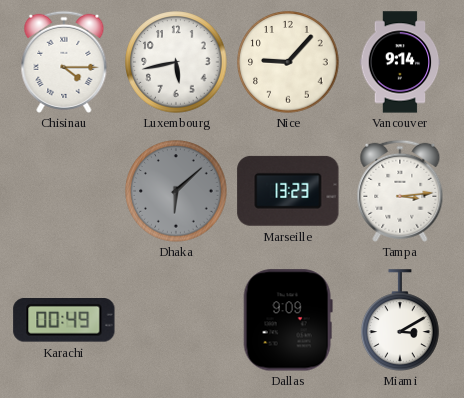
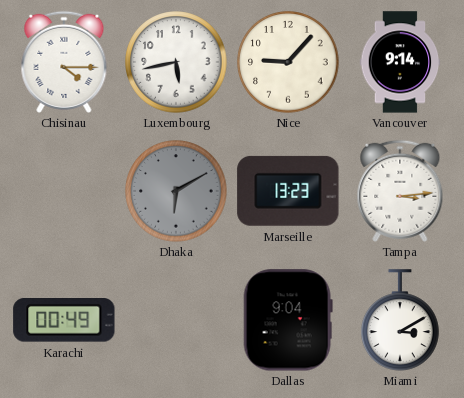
Dhaka: 6:08 -> 6:10
Dallas: 9:09 -> 9:04
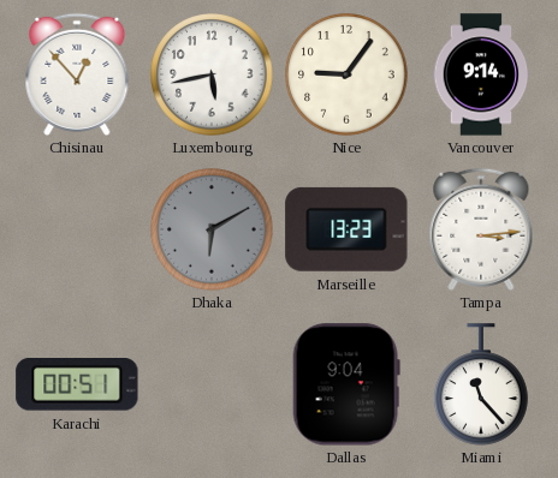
Chisinau: 4:15 -> 12:53
Nice: 9:07 -> 9:06
Karachi: 00:49 -> 00:51
Miami: 3:10 -> 11:23
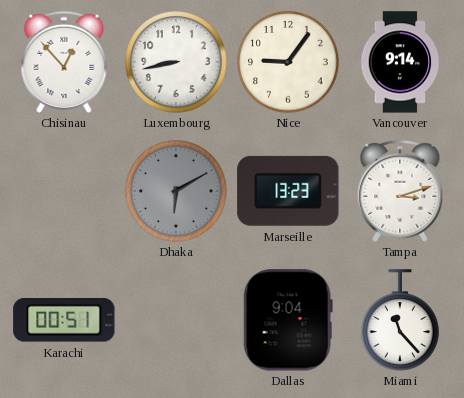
Luxembourg: 5:43 -> 8:43
Tampa: 3:14 -> 3:12
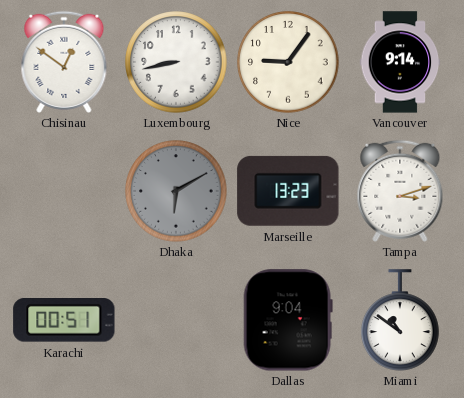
Chisinau: 12:53 -> 12:51
Miami: 11:23 -> 10:51
